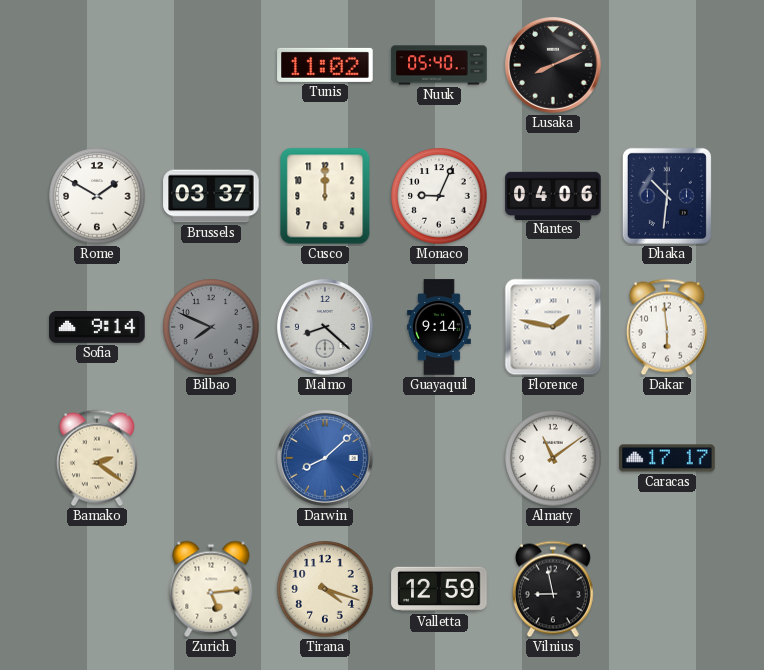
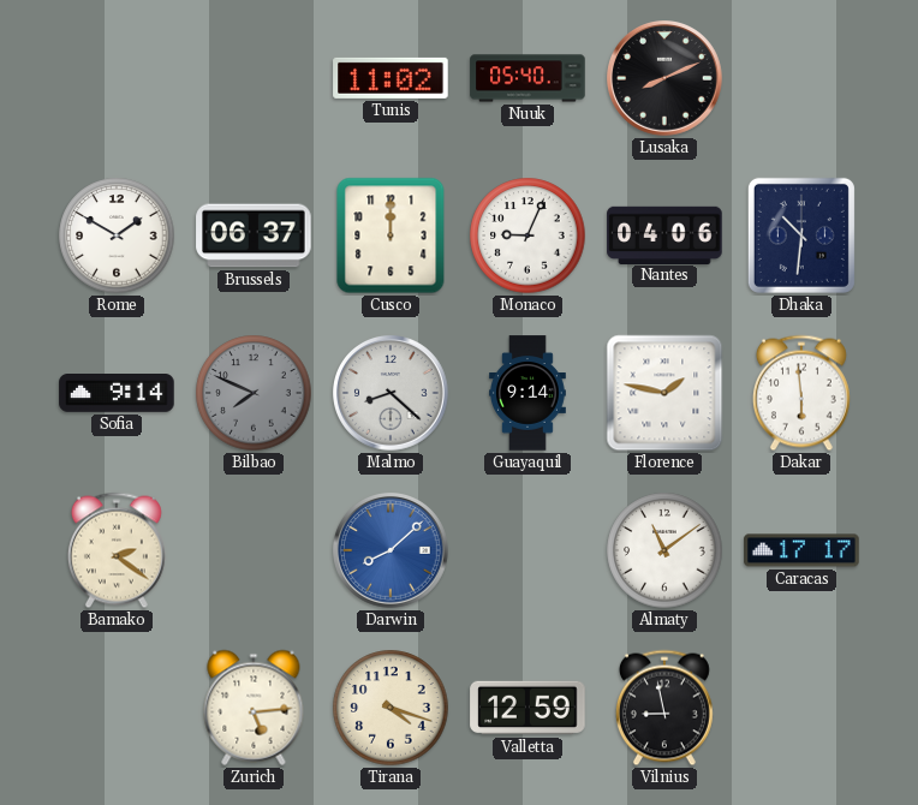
Brussels: 03:37 -> 06:37
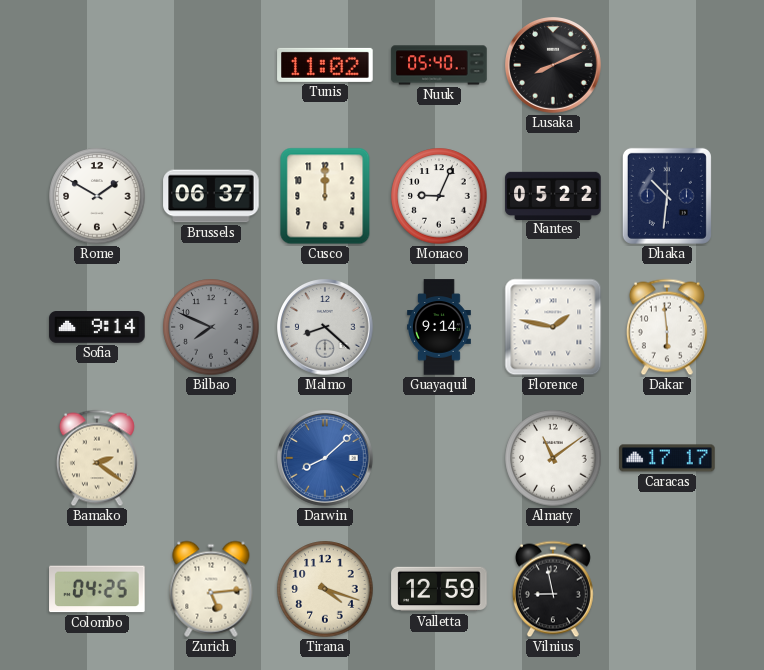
Nantes: 04:06 -> 05:22
Colombo: none -> 04:25
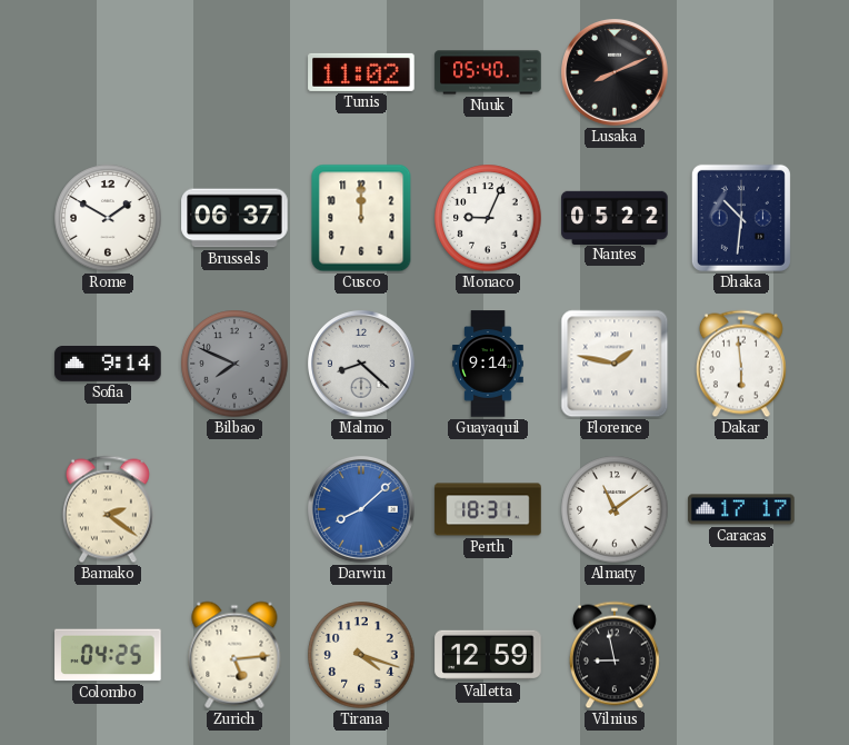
Perth: none -> 18:31
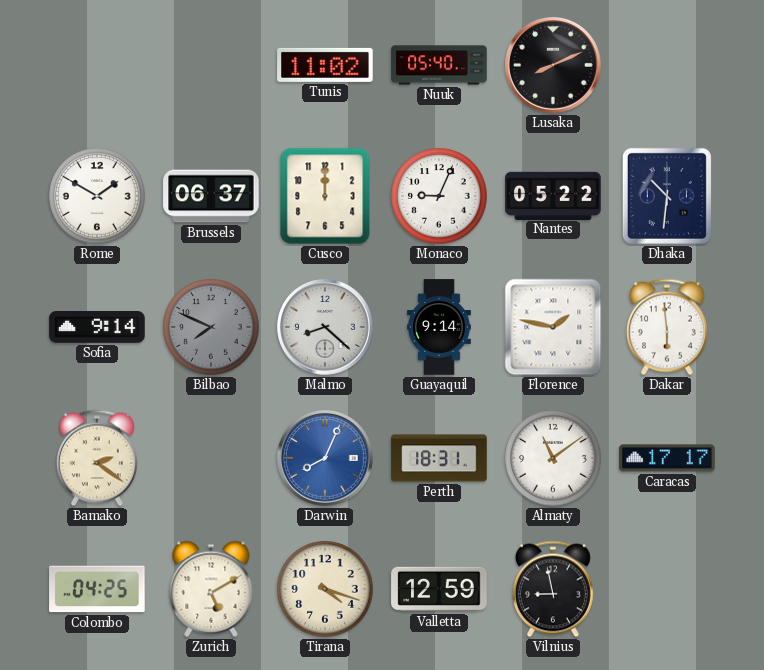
Darwin: 8:08 -> 8:04
Zurich: 5:14 -> 5:10
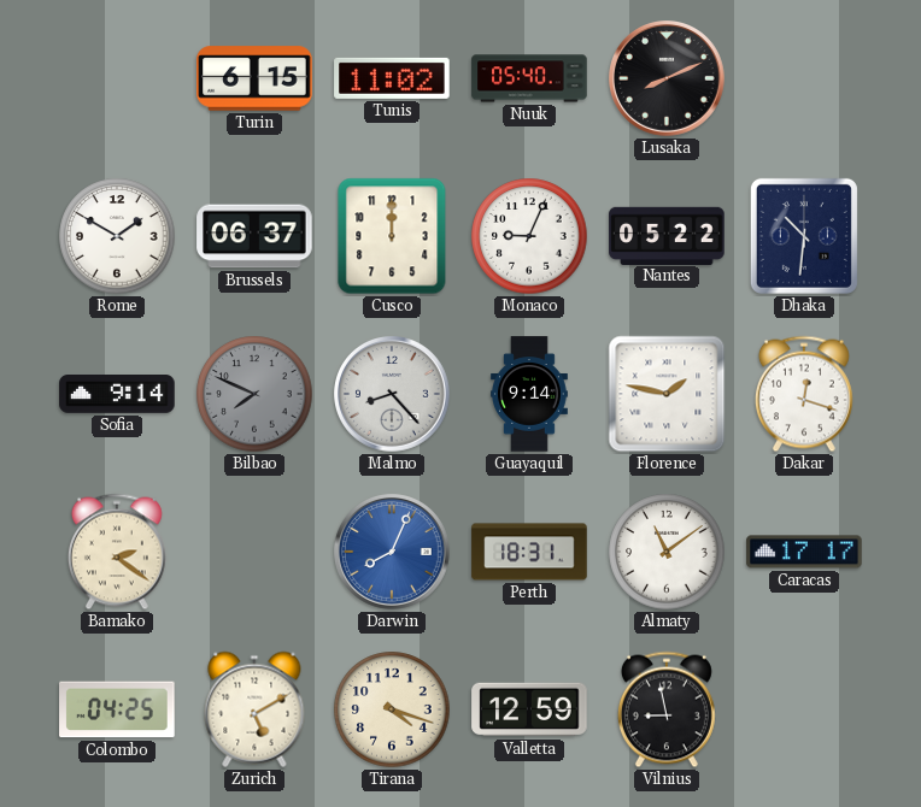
Turin: none -> 6:15
Malmo: 8:22 -> 8:23
Dakar: 5:59 -> 12:18
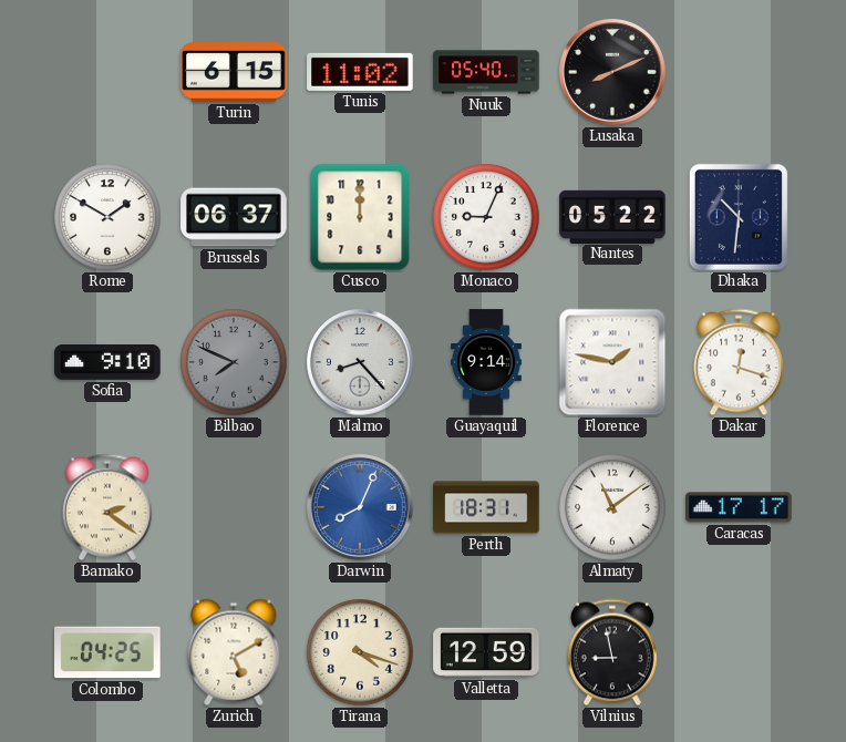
Sofia: 9:14 -> 9:10
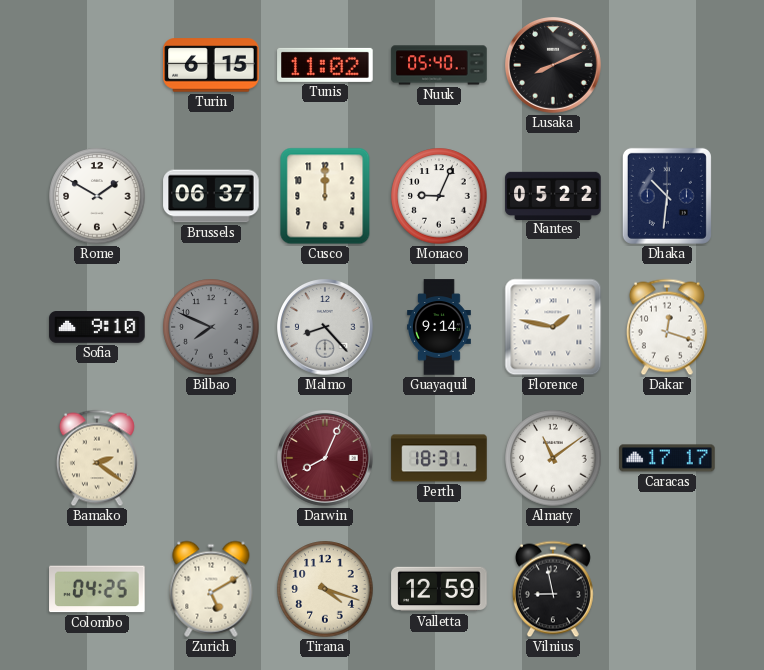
Darwin dial: blue -> burgundy
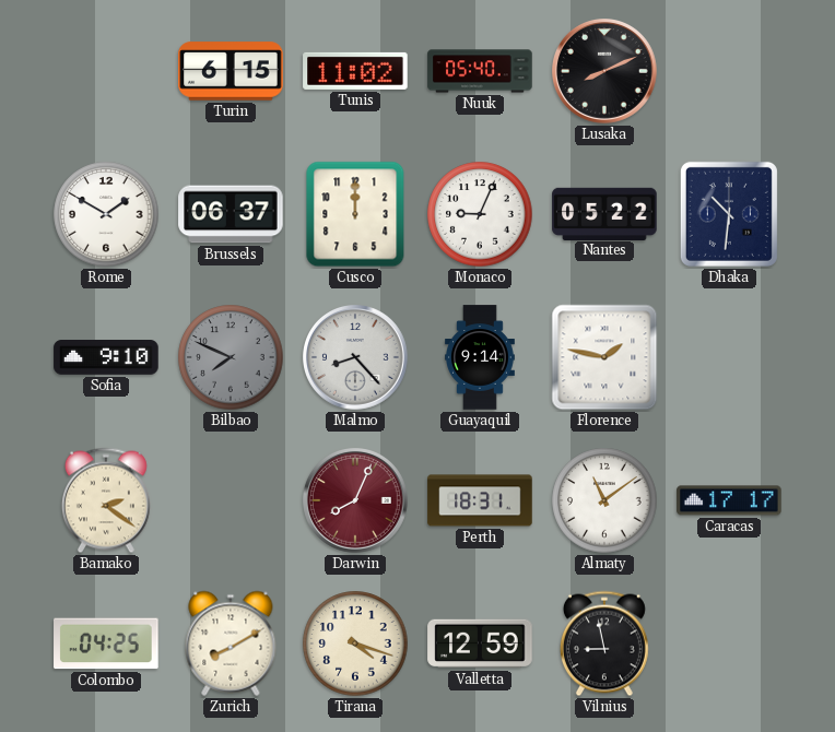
Dakar: 12:18 -> none
Zurich: 5:10 -> 8:10
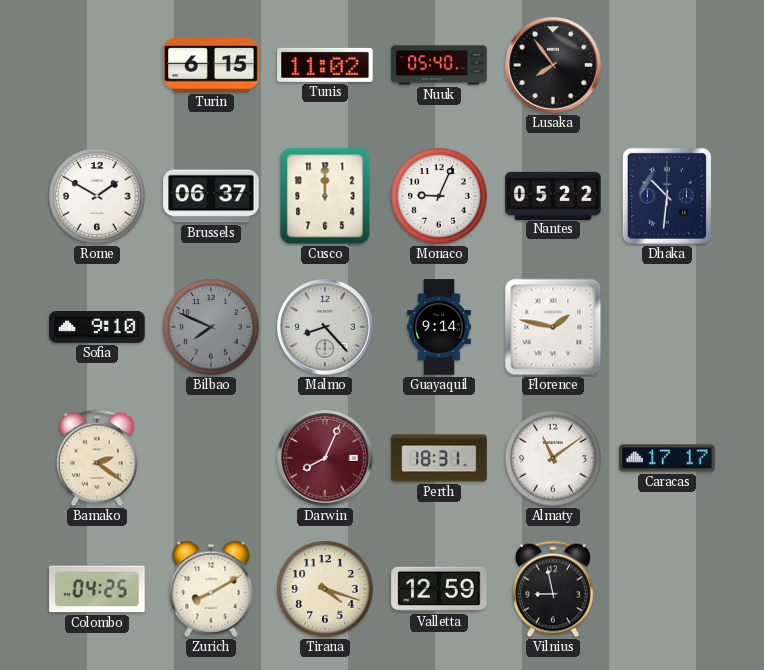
Lusaka: 8:11 -> 7:54
